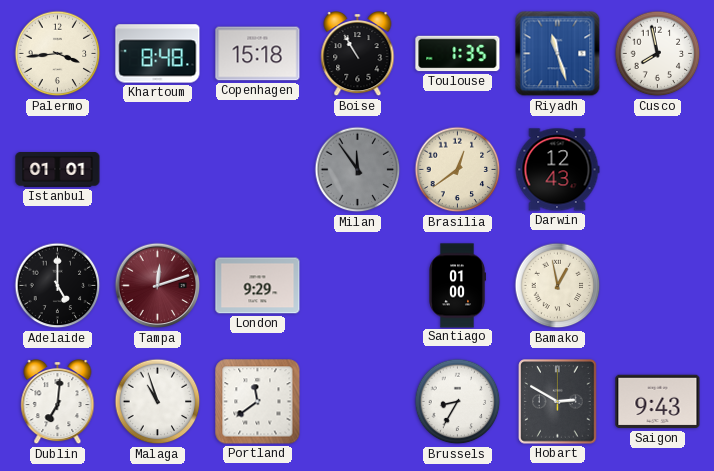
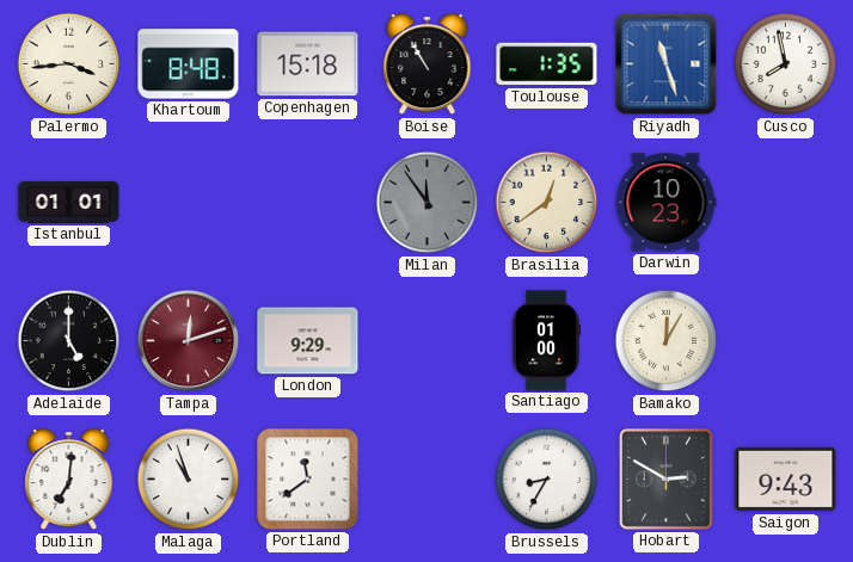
Darwin: 12:43 -> 10:23
Bamako: 12:58 -> 12:05
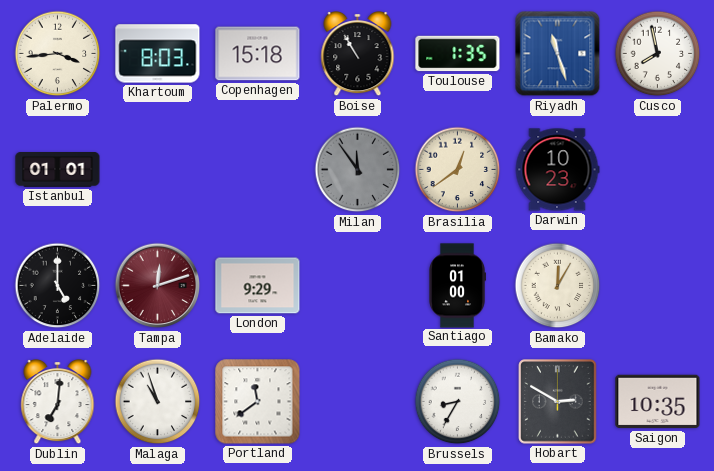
Khartoum: 8:48 -> 8:03
Saigon: 9:43 -> 10:35
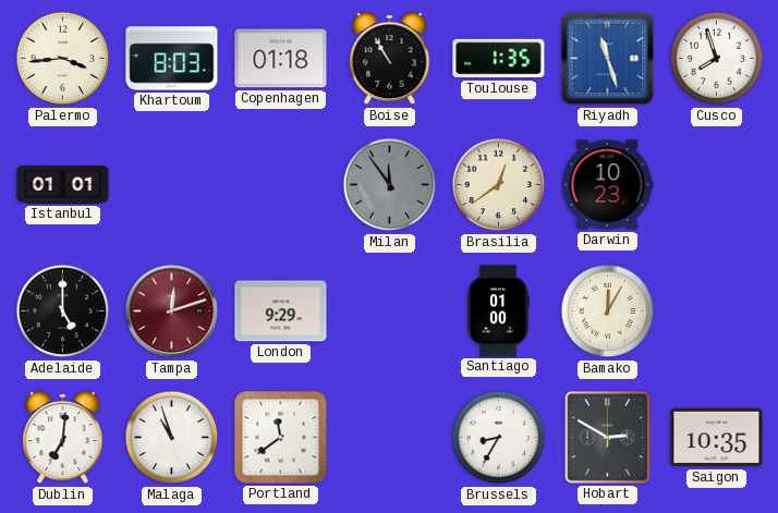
Copenhagen: 15:18 -> 01:18
Cusco: 7:58 -> 7:57
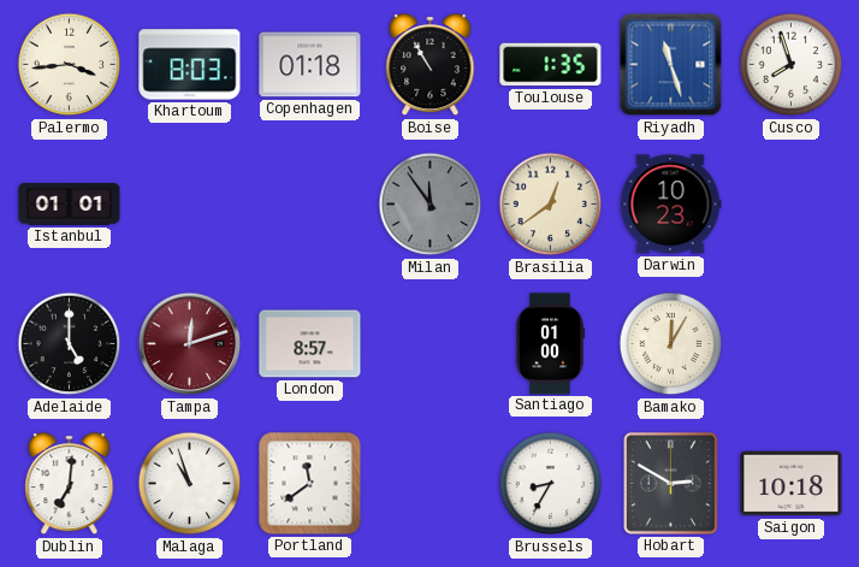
London: 9:29 -> 8:57
Saigon: 10:35 -> 10:18
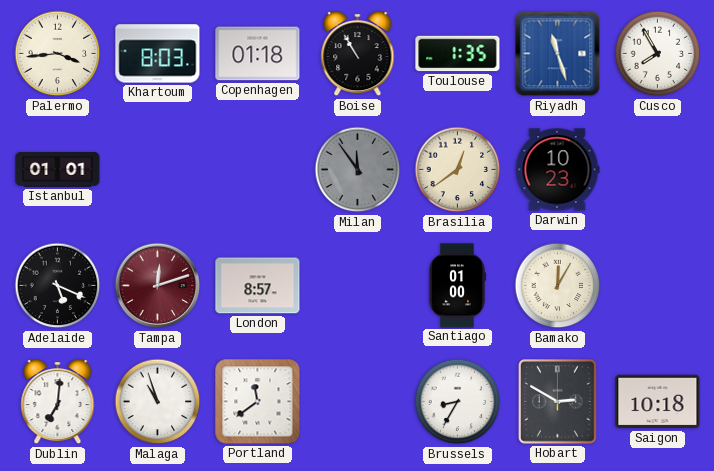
Cusco: 7:57 -> 7:55
Adelaide: 5:00 -> 5:19
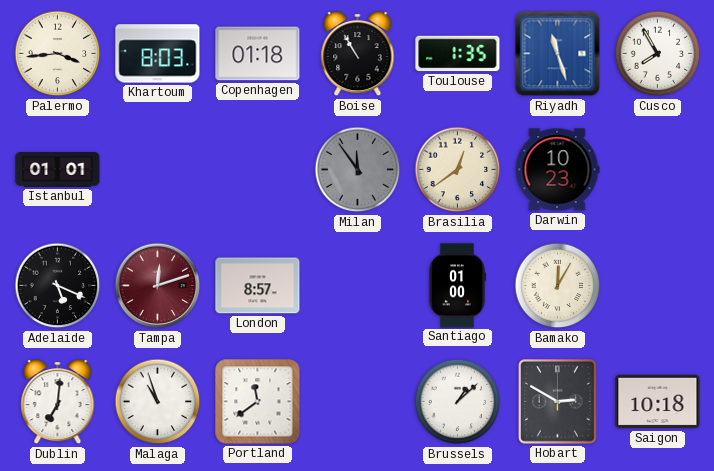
Brussels: 8:35 -> 1:08
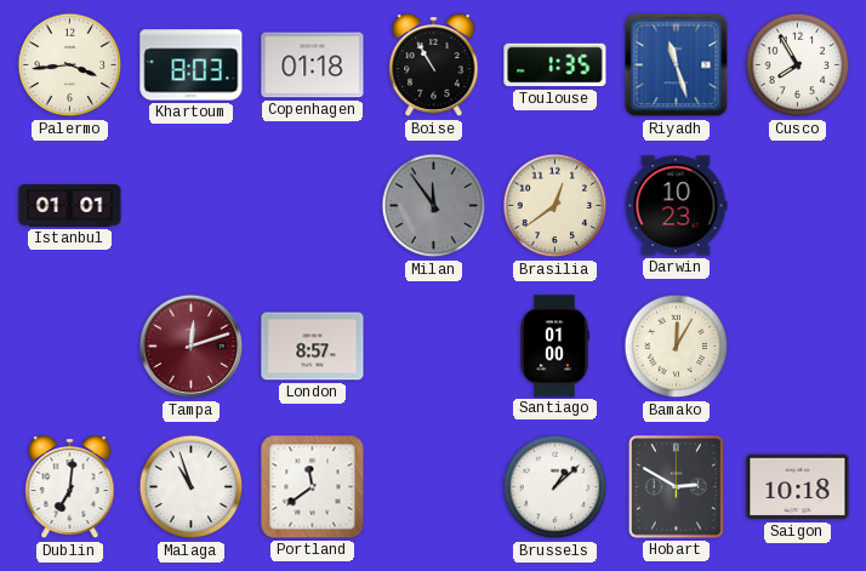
Adelaide: 5:19 -> none
